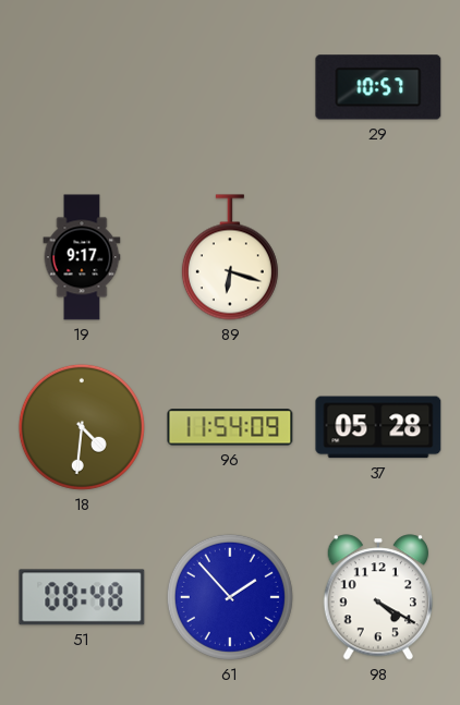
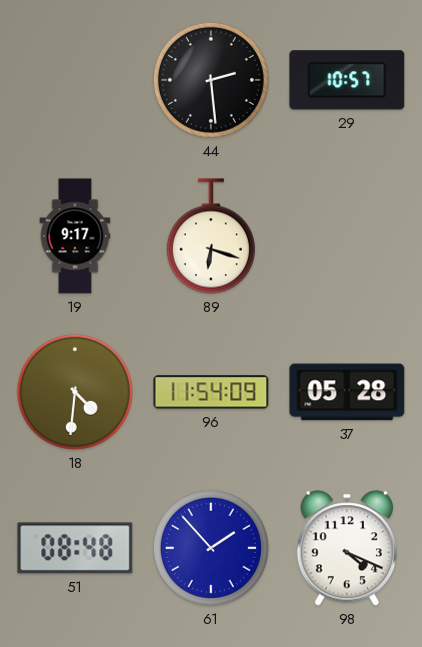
44: none -> 2:29
98: 4:20 -> 4:19
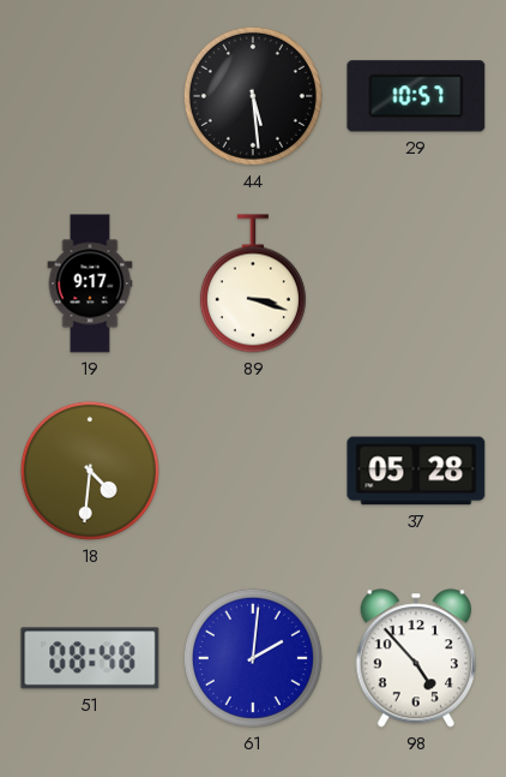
44: 2:29 -> 5:29
89: 6:18 -> 3:18
96: 11:54 -> none
61: 1:53 -> 2:01
98: 4:19 -> 4:53
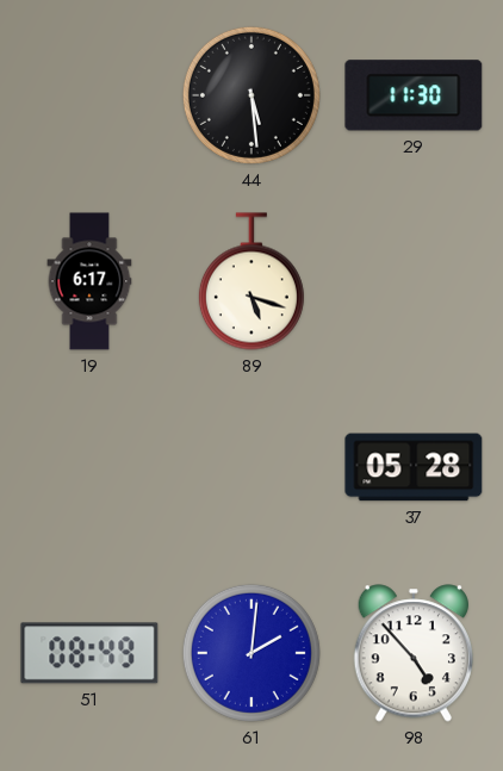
29: 10:57 -> 11:30
19: 9:17 -> 6:17
89: 3:18 -> 5:18
18: 4:31 -> none
51: 08:48 -> 08:49
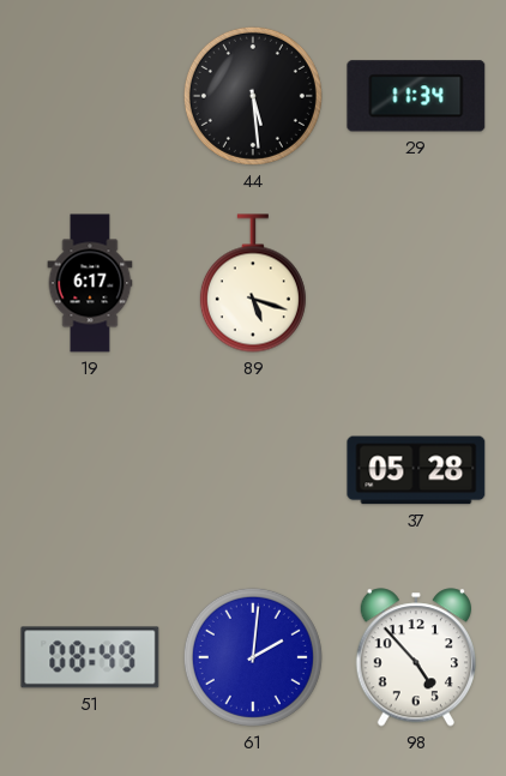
29: 11:30 -> 11:34
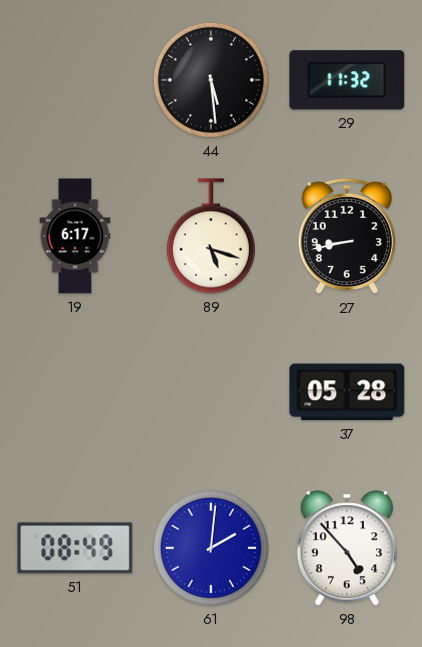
29: 11:34 -> 11:32
27: none -> 8:43
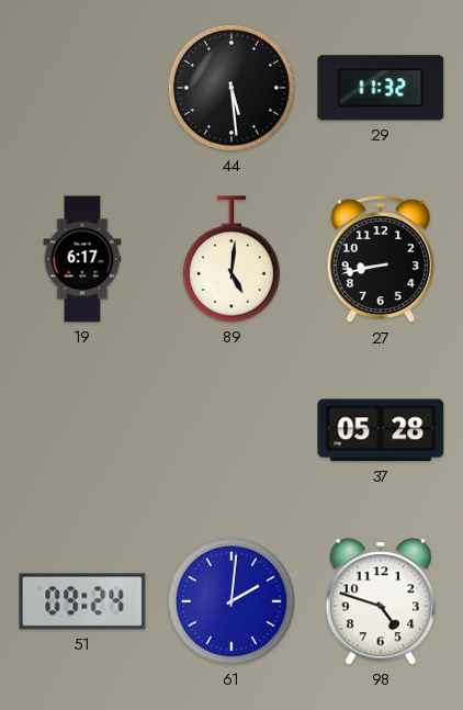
89: 5:18 -> 5:01
51: 08:49 -> 09:24
98: 4:53 -> 4:48
